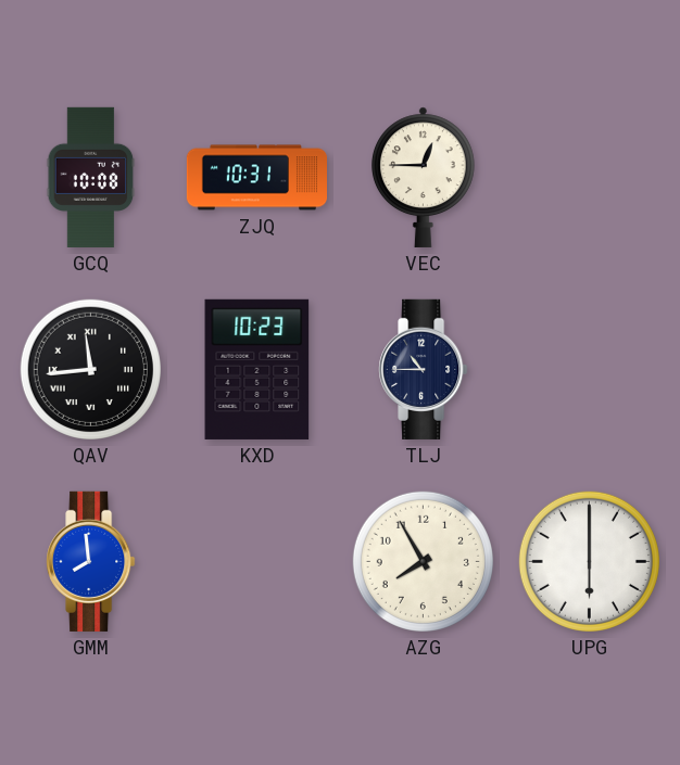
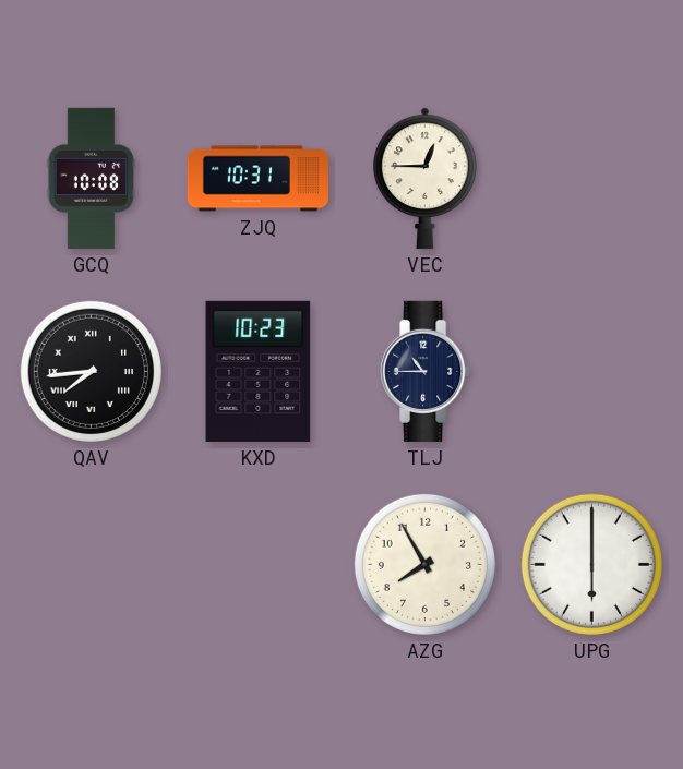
QAV: 11:44 -> 7:44
GMM: 7:59 -> none
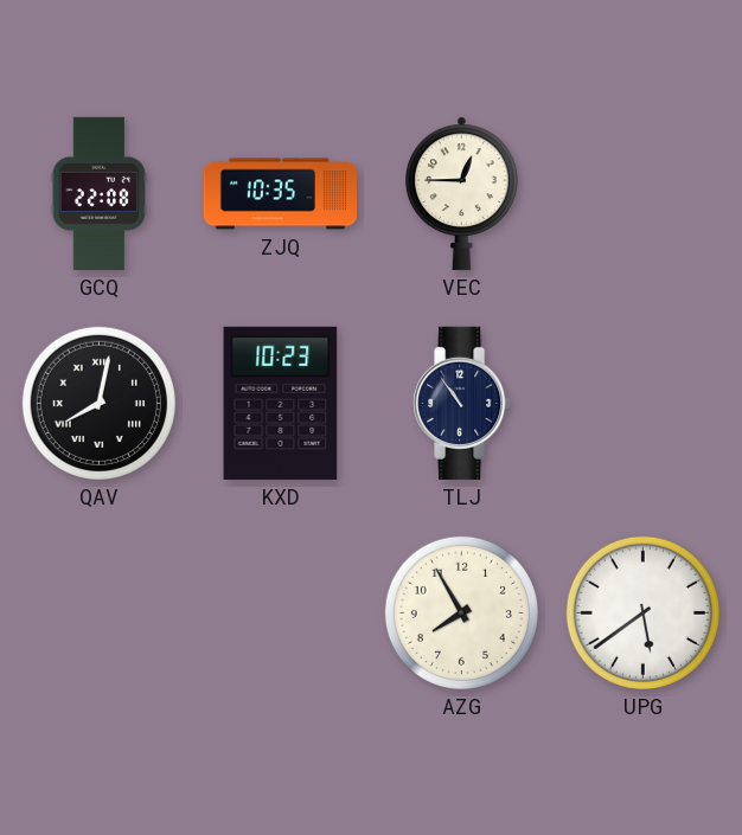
GCQ: 10:08 -> 22:08
ZJQ: 10:31 -> 10:35
QAV: 7:44 -> 8:02
TLJ: 10:45 -> 10:54
UPG: 6:00 -> 5:39
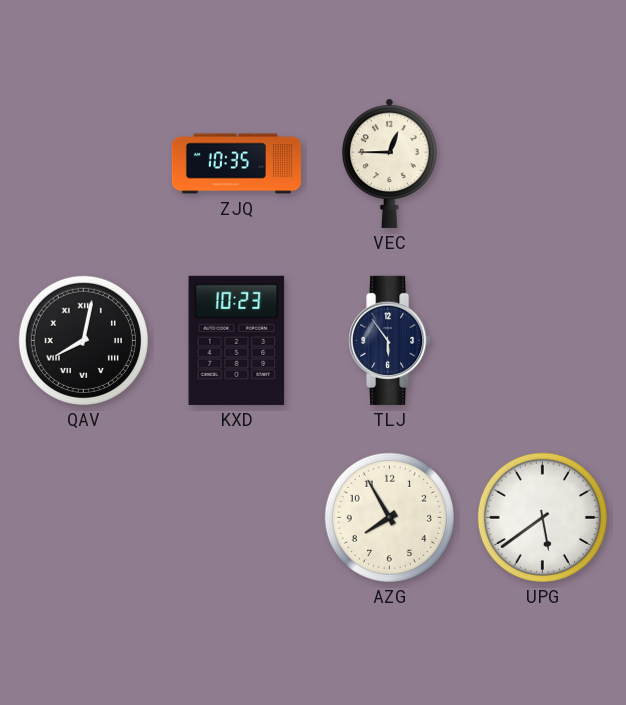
GCQ: 22:08 -> none
TLJ: 10:54 -> 5:54
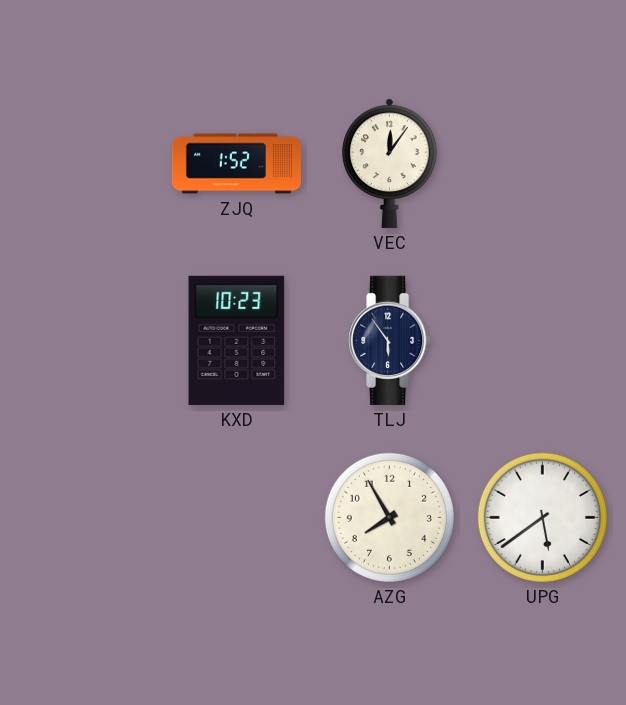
ZJQ: 10:35 -> 1:52
VEC: 12:45 -> 12:06
QAV: 8:02 -> none
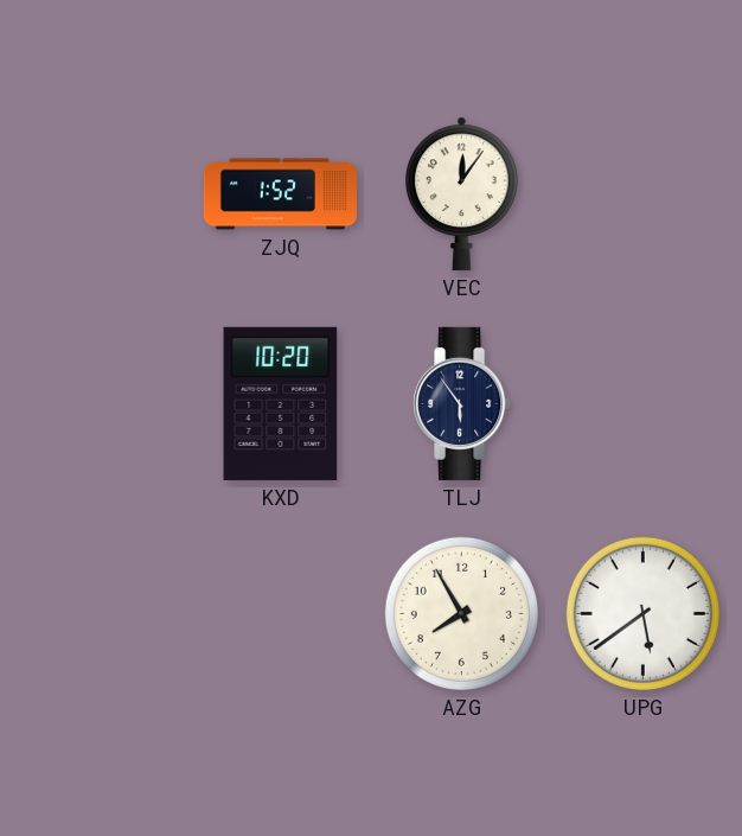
KXD: 10:23 -> 10:20
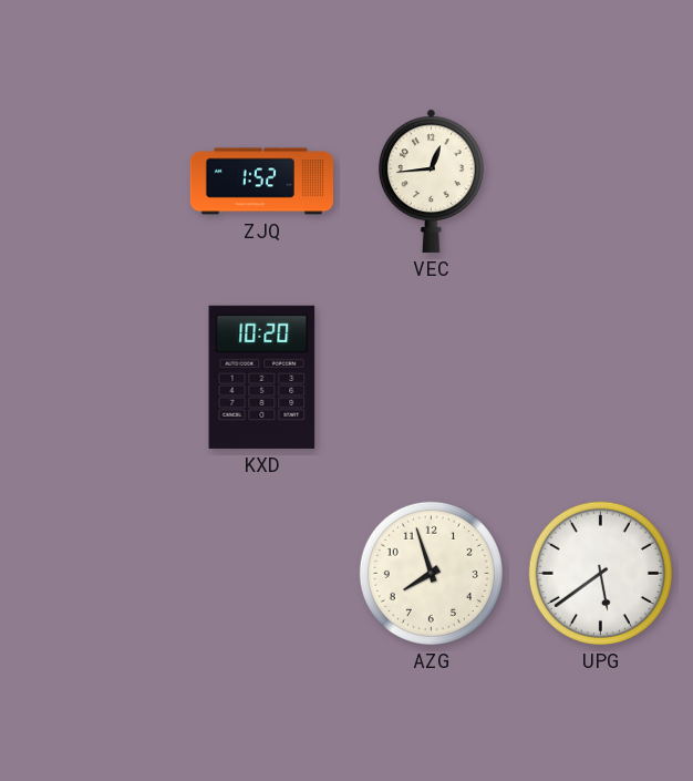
VEC: 12:06 -> 12:44
TLJ: 5:54 -> none
AZG: 7:55 -> 7:57
